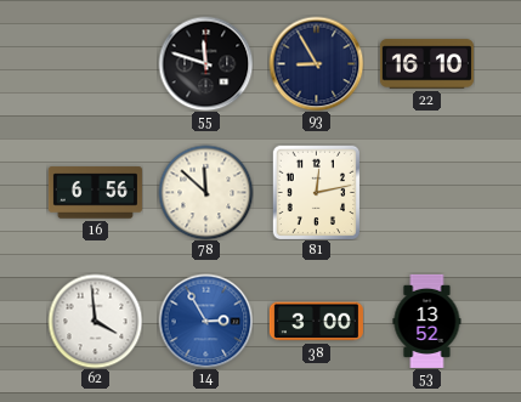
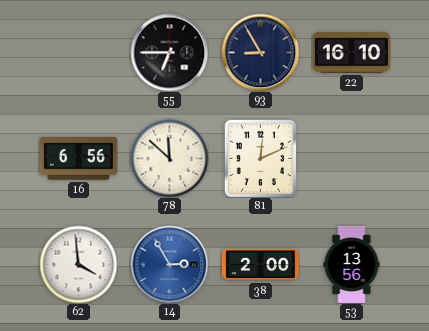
55: 11:48 -> 6:45
81: 12:13 -> 12:11
38: 3:00 -> 2:00
53: 13:52 -> 13:56
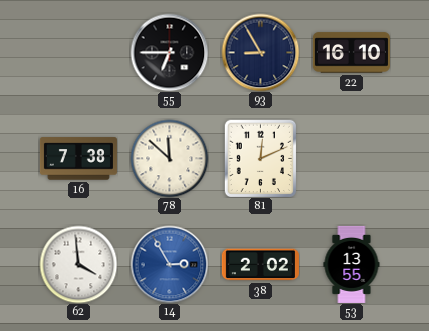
16: 6:56 -> 7:38
38: 2:00 -> 2:02
53: 13:56 -> 13:55
